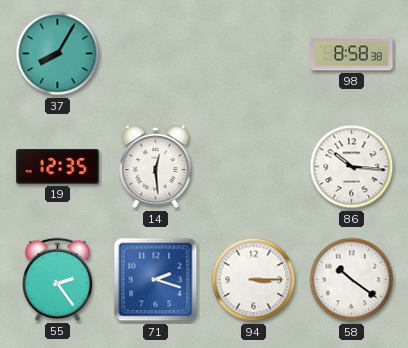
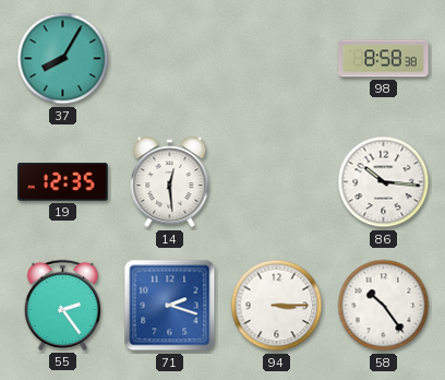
58: 10:21 -> 10:24
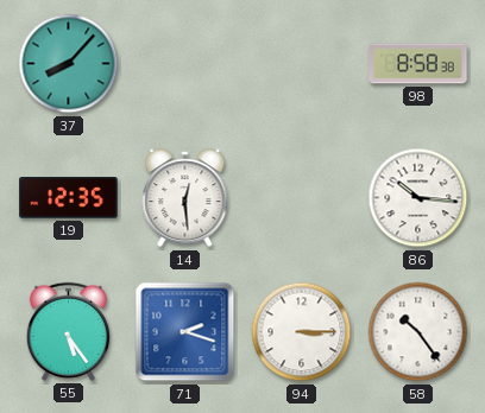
37: 8:05 -> 8:07
55: 2:24 -> 5:24
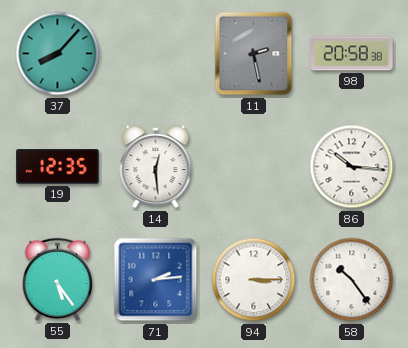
11: none -> 2:28
98: 8:58 -> 20:58
71: 2:18 -> 2:14
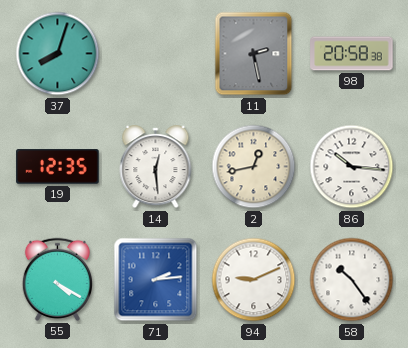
37: 8:07 -> 8:03
2: none -> 12:43
55: 5:24 -> 4:20
94: 3:15 -> 9:11
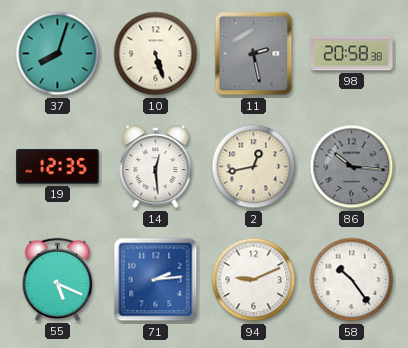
10: none -> 5:27
86 dial: white -> grey
55: 4:20 -> 5:19
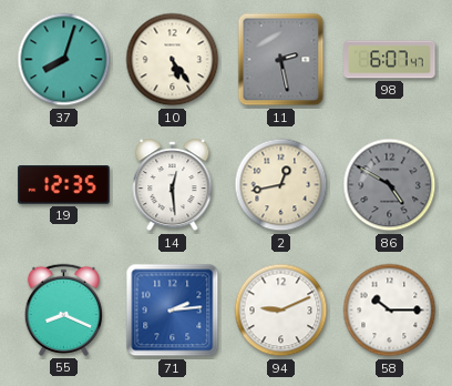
10: 5:27 -> 5:24
98: 20:58 -> 6:07
86: 10:16 -> 4:50
55: 5:19 -> 8:19
58: 10:24 -> 10:15
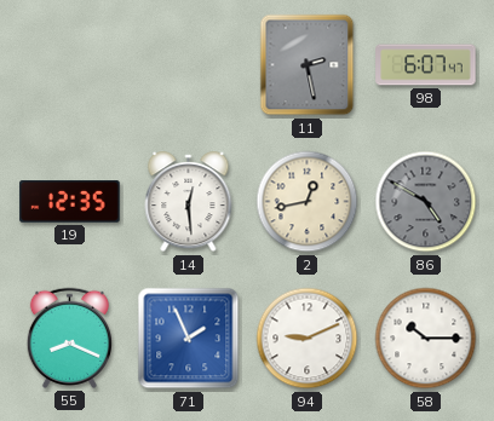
37: 8:03 -> none
10: 5:24 -> none
71: 2:14 -> 1:56
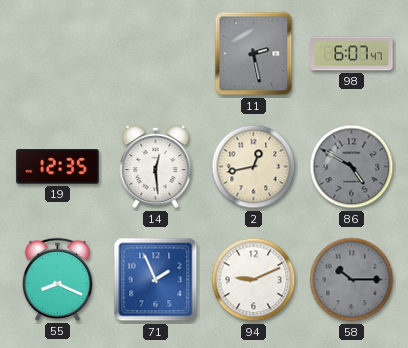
58 dial: white -> grey
